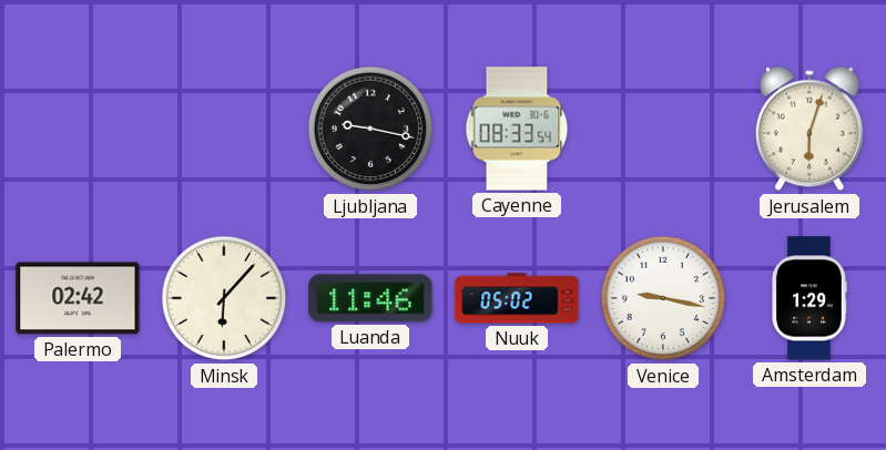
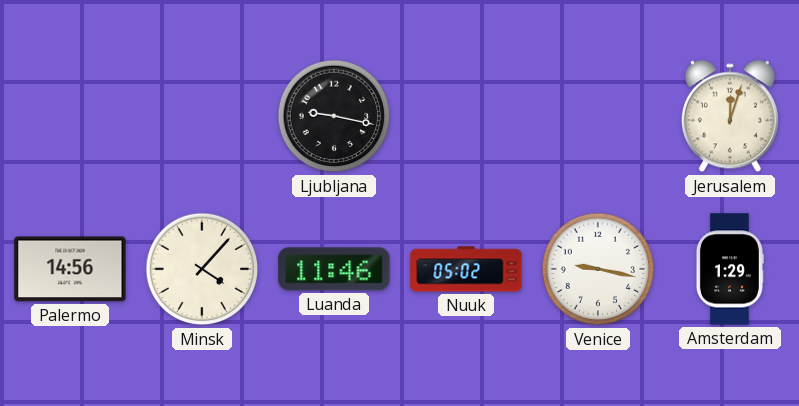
Cayenne: 08:33 -> none
Jerusalem: 6:03 -> 12:03
Palermo: 02:42 -> 14:56
Minsk: 6:07 -> 4:07
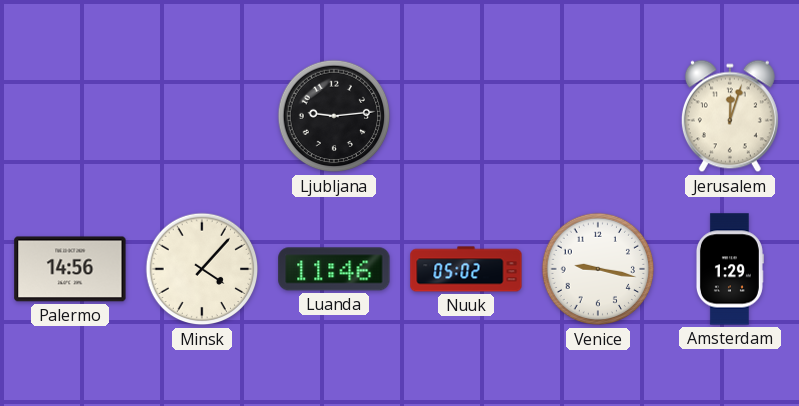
Ljubljana: 9:17 -> 9:14
